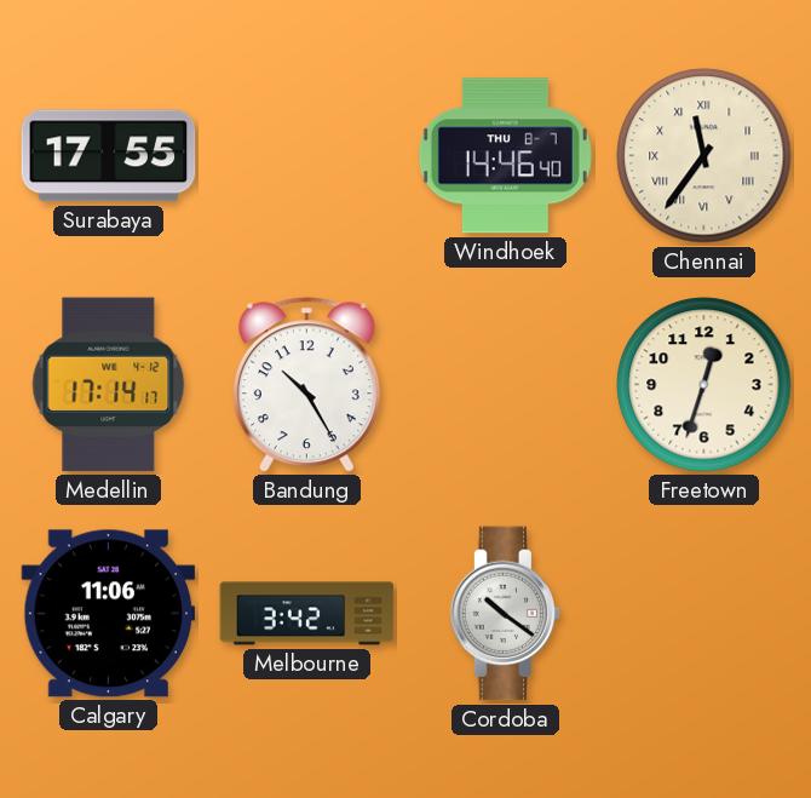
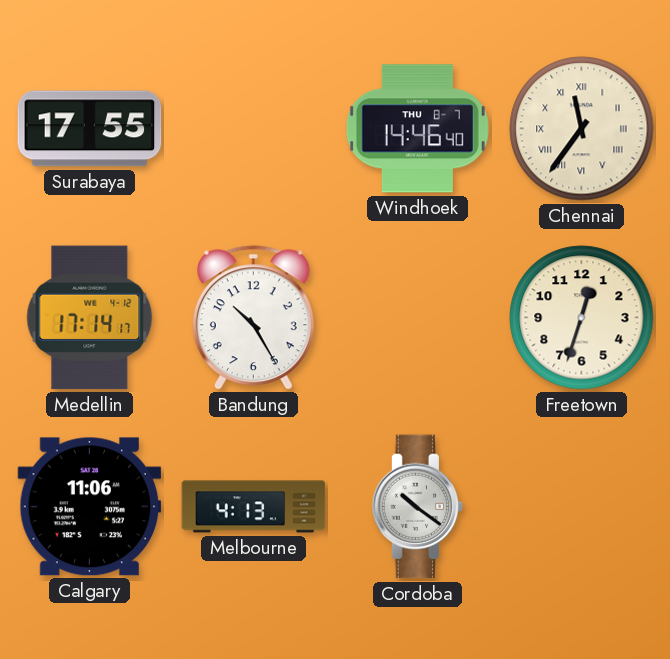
Melbourne: 3:42 -> 4:13
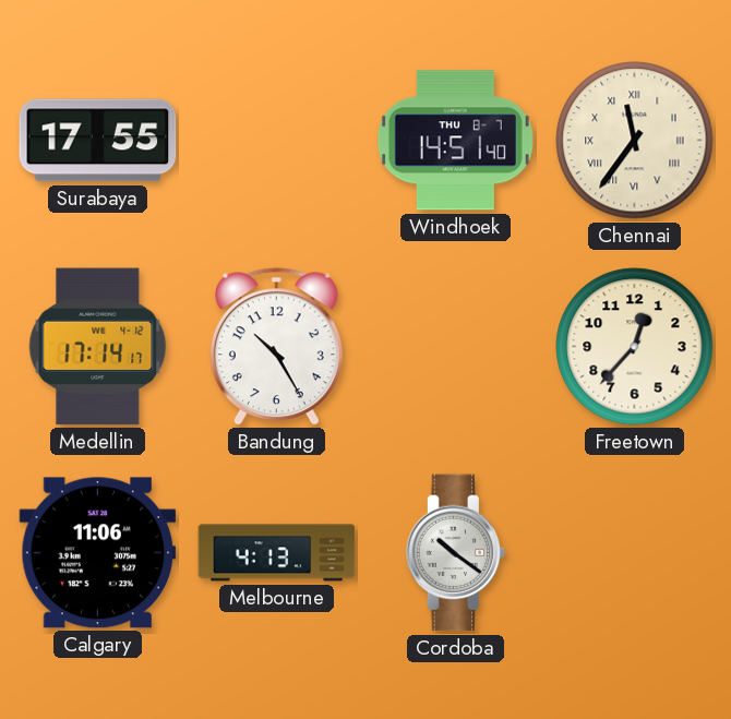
Windhoek: 14:46 -> 14:51
Freetown: 12:33 -> 12:37
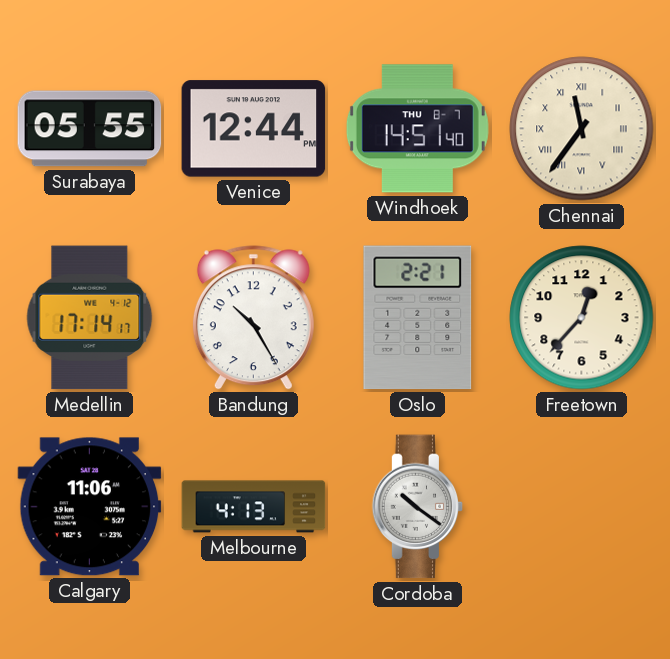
Surabaya: 17:55 -> 05:55
Venice: none -> 12:44
Oslo: none -> 2:21
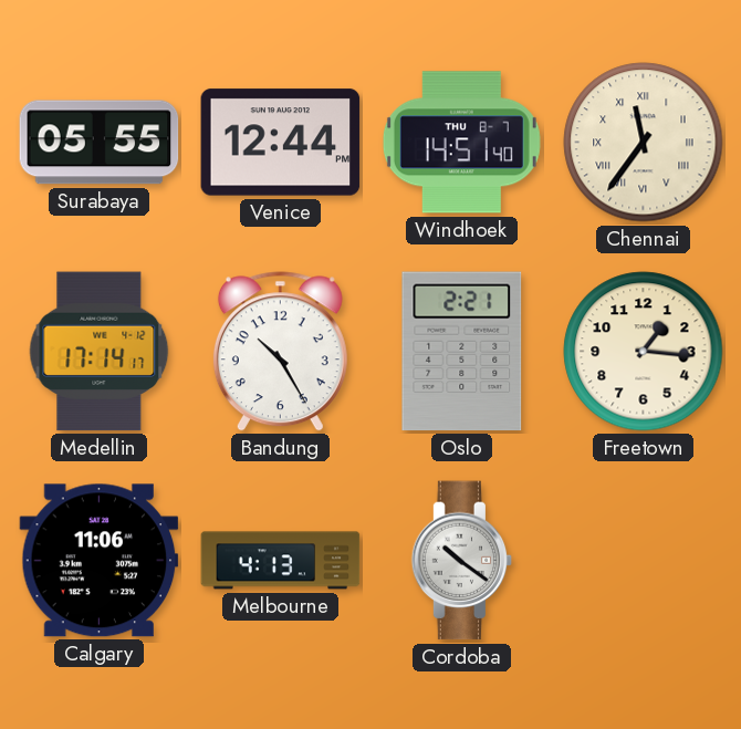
Freetown: 12:37 -> 1:16
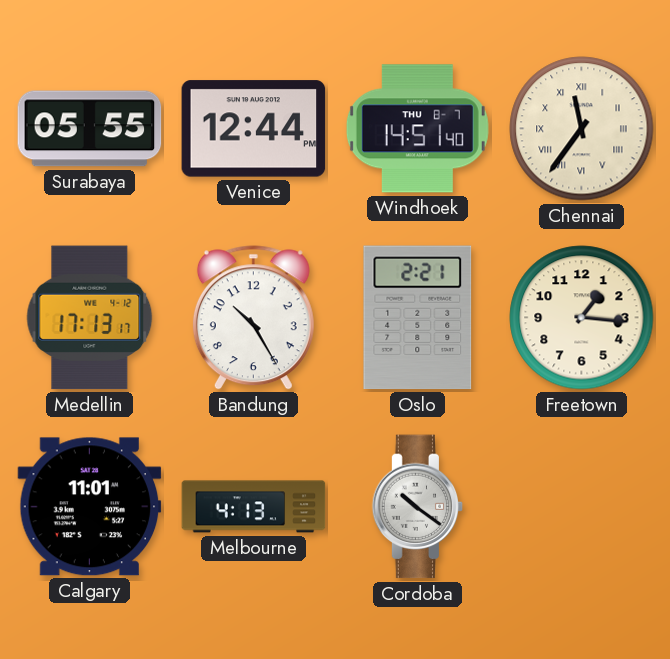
Medellin: 17:14 -> 17:13
Calgary: 11:06 -> 11:01
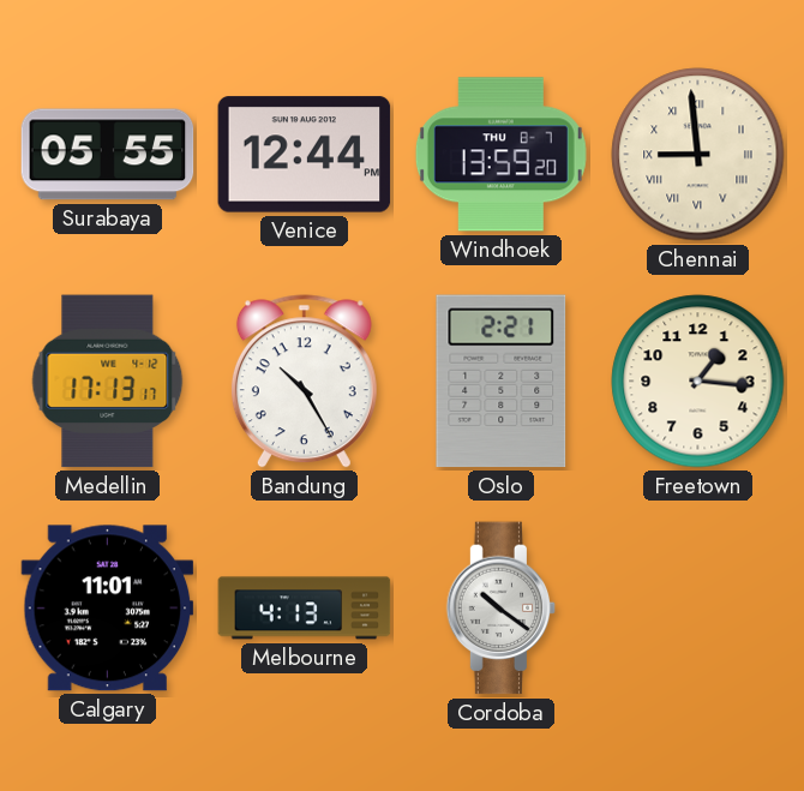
Windhoek: 14:51 -> 13:59
Chennai: 11:36 -> 8:59
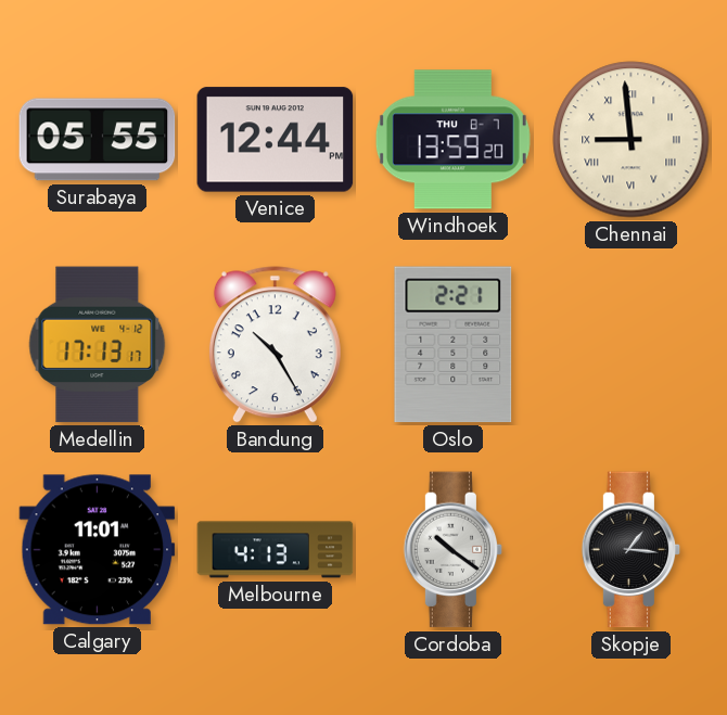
Freetown: 1:16 -> none
Skopje: none -> 1:16
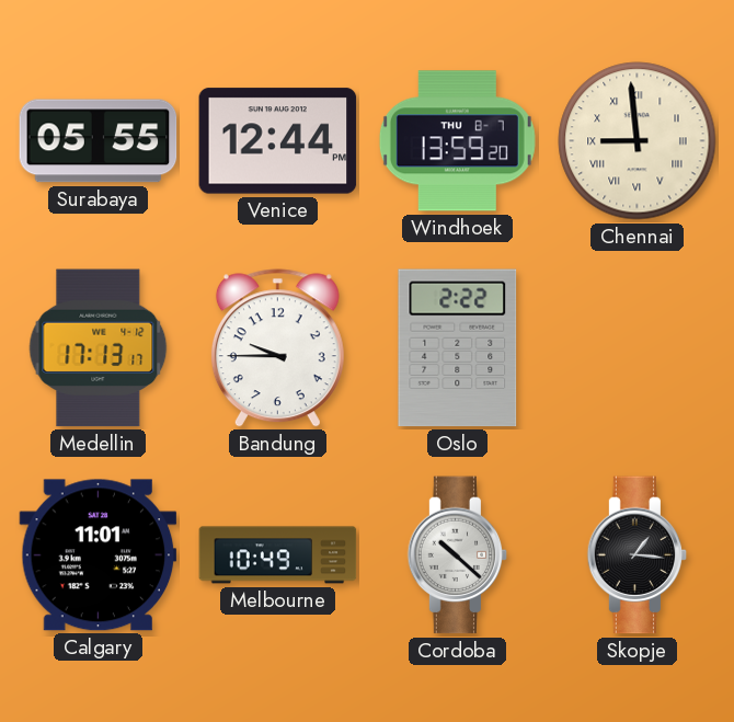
Bandung: 10:25 -> 9:45
Oslo: 2:21 -> 2:22
Melbourne: 4:13 -> 10:49
Cordoba: 10:21 -> 10:22
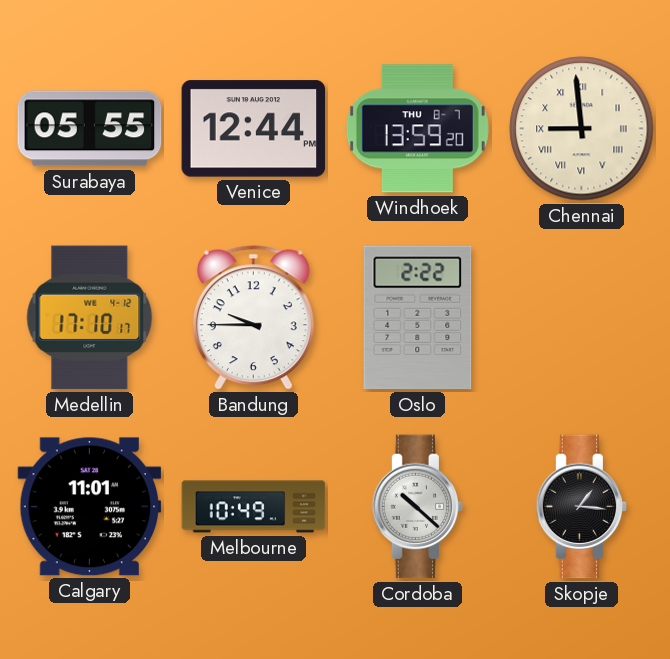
Medellin: 17:13 -> 17:10
